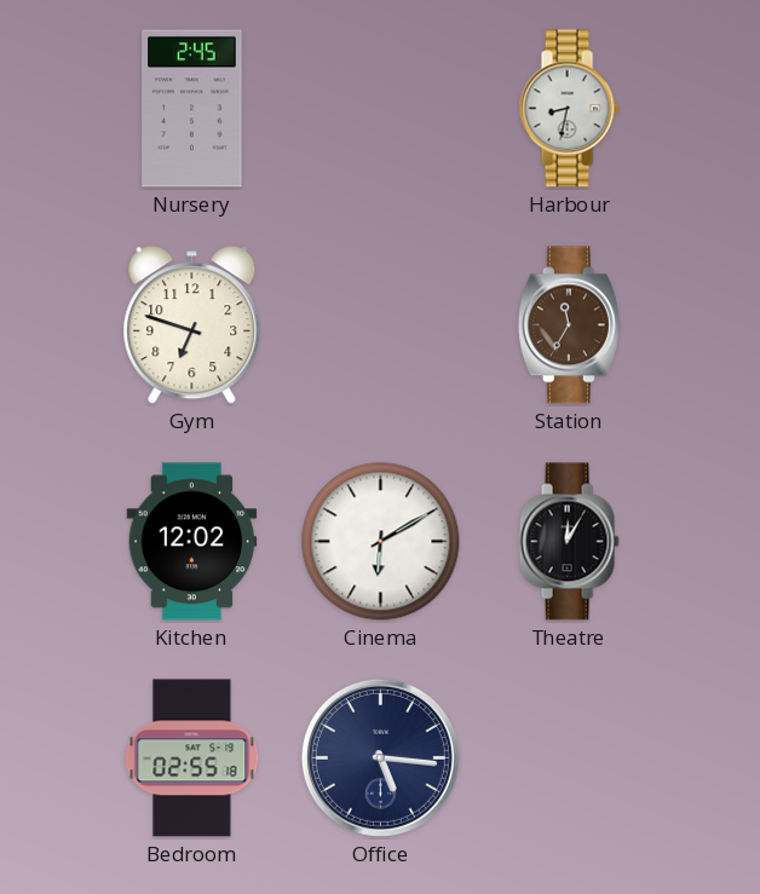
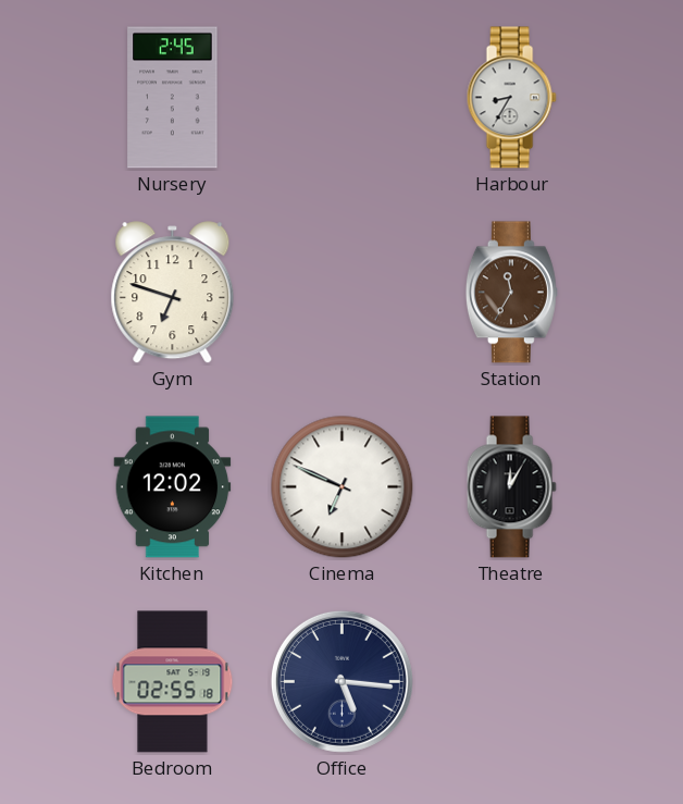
Harbour: 8:32 -> 8:35
Cinema: 6:10 -> 6:49
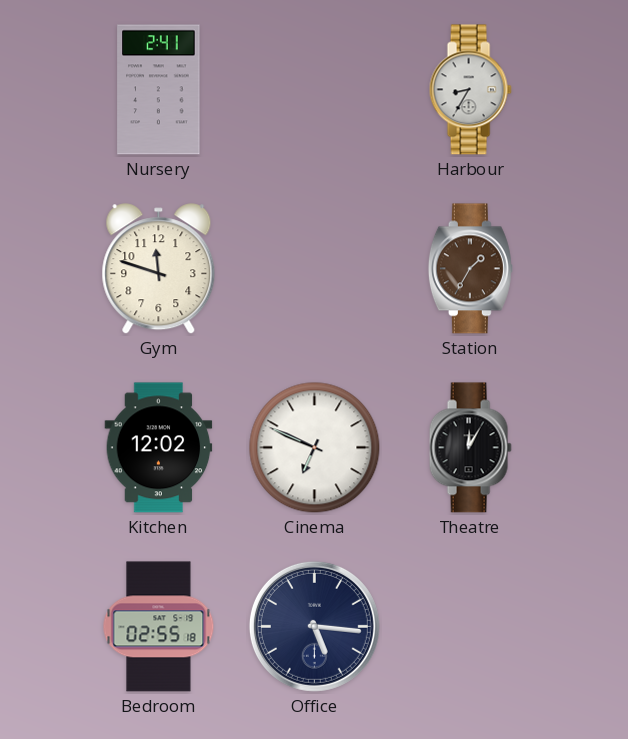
Nursery: 2:45 -> 2:41
Gym: 6:48 -> 11:48
Station: 11:35 -> 1:35
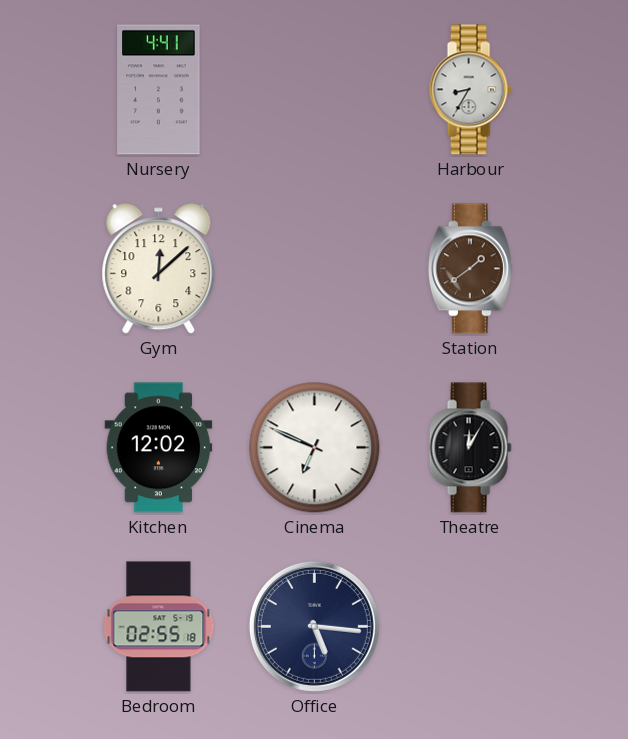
Nursery: 2:41 -> 4:41
Gym: 11:48 -> 12:08
Station: 1:35 -> 1:39
